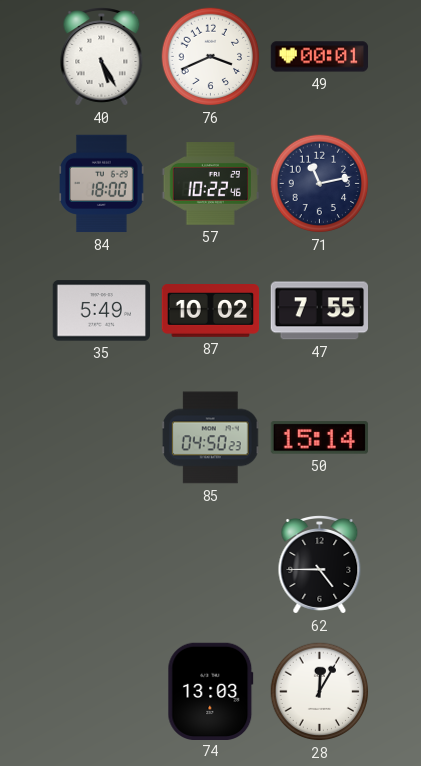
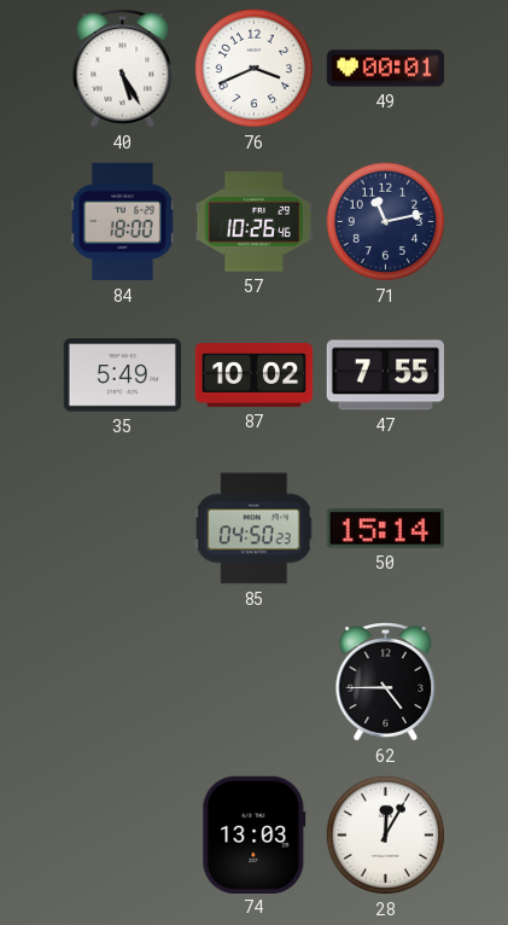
57: 10:22 -> 10:26
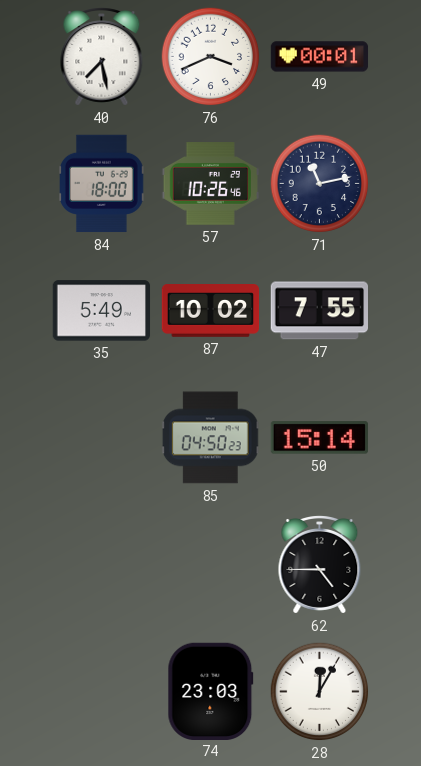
40: 5:25 -> 7:28
74: 13:03 -> 23:03
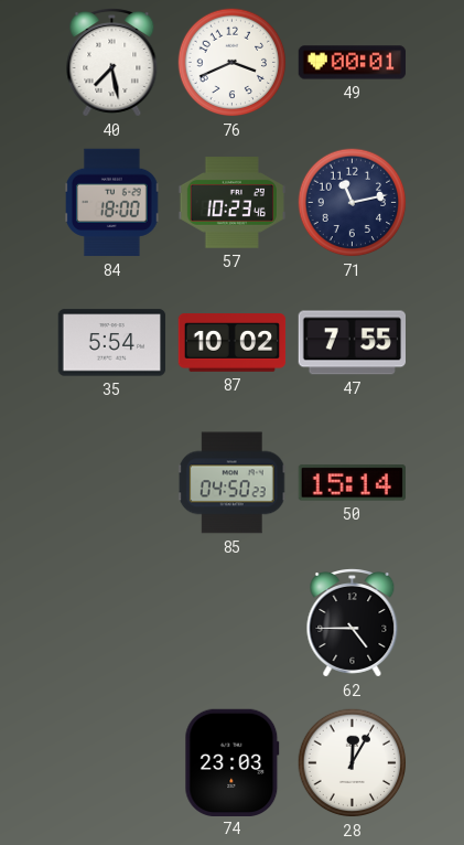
57: 10:26 -> 10:23
35: 5:49 -> 5:54
